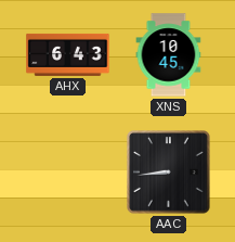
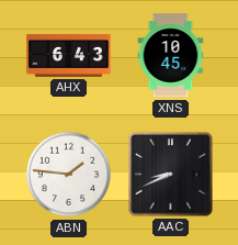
ABN: none -> 1:46
AAC: 8:44 -> 8:41
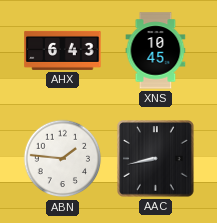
AAC: 8:41 -> 8:43
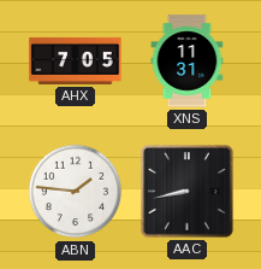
AHX: 6:43 -> 7:05
XNS: 10:45 -> 11:31
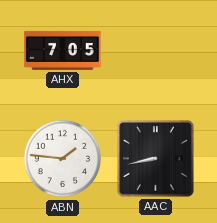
XNS: 11:31 -> none
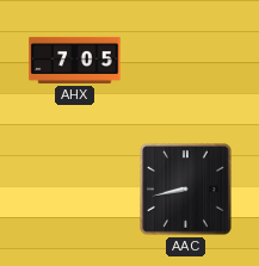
ABN: 1:46 -> none
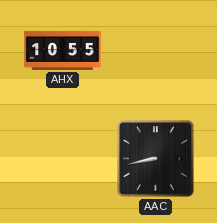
AHX: 7:05 -> 10:55
